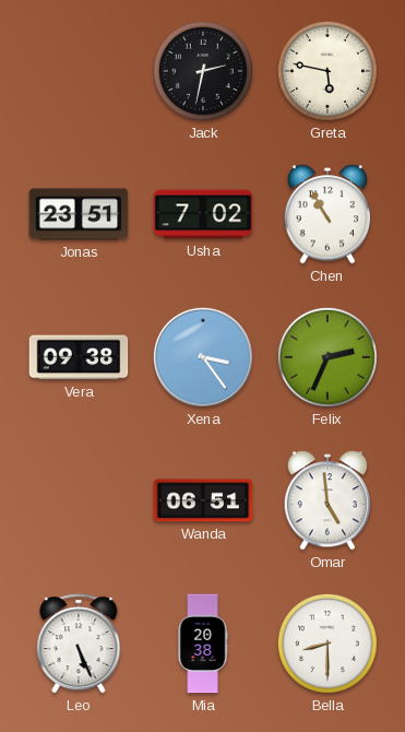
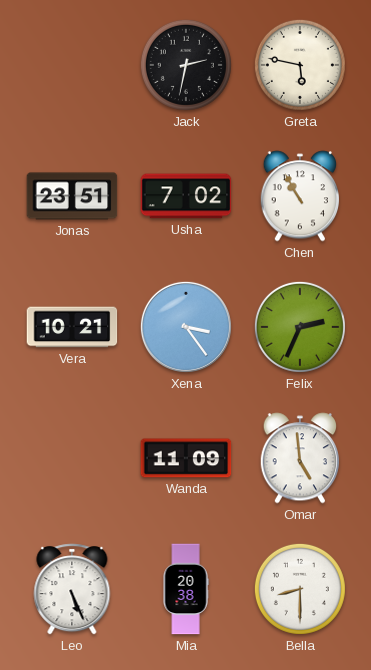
Vera: 09:38 -> 10:21
Wanda: 06:51 -> 11:09
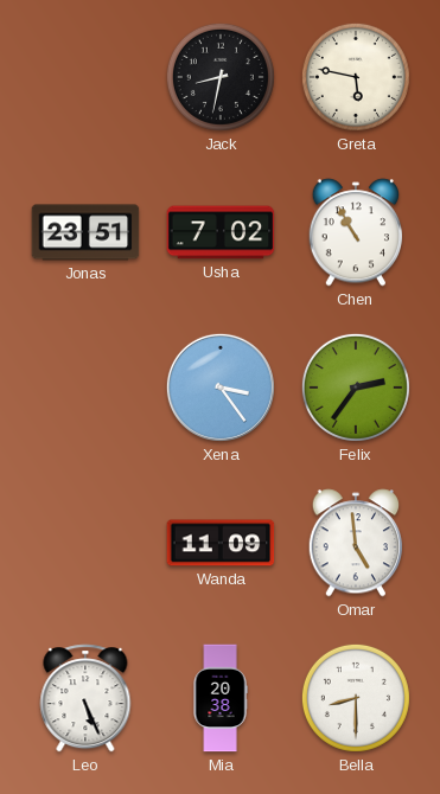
Jack: 2:32 -> 8:32
Vera: 10:21 -> none
Felix: 2:34 -> 2:36
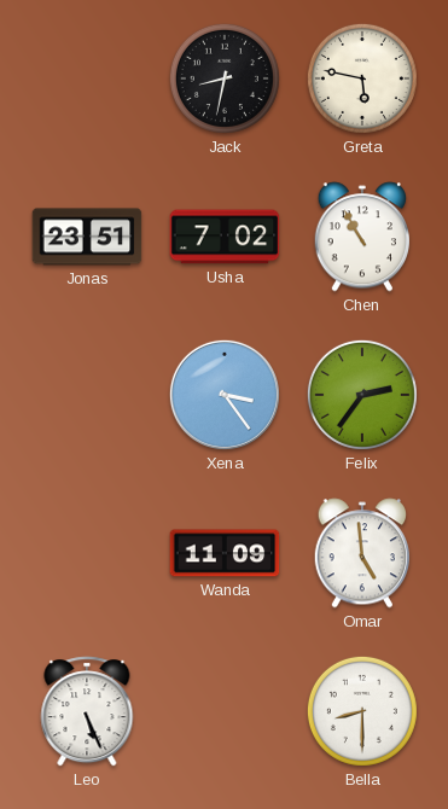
Mia: 20:38 -> none
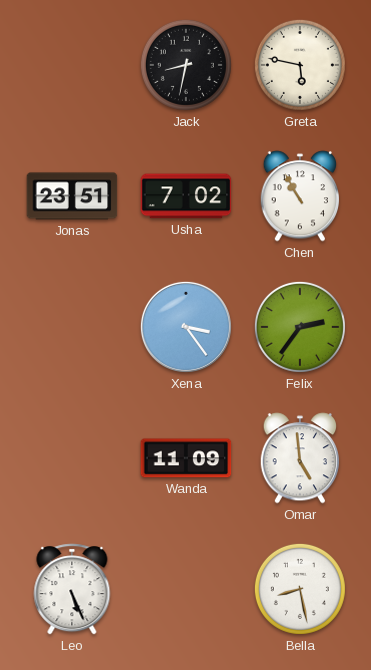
Bella: 8:30 -> 8:28
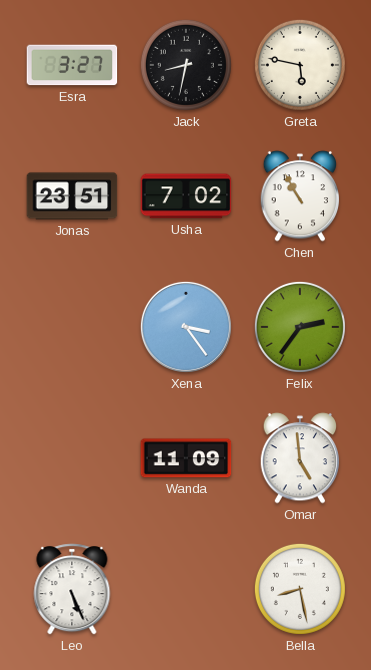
Esra: none -> 3:27
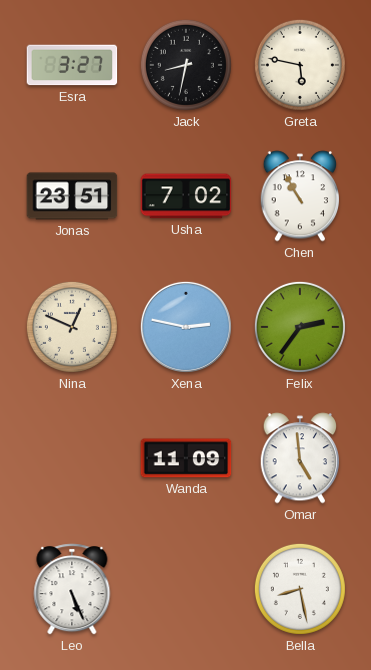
Nina: none -> 12:49
Xena: 3:24 -> 2:47
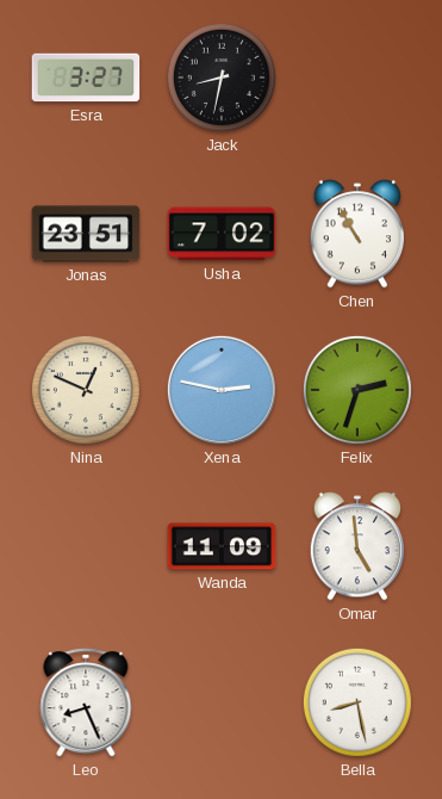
Greta: 5:47 -> none
Felix: 2:36 -> 2:33
Leo: 5:26 -> 8:26
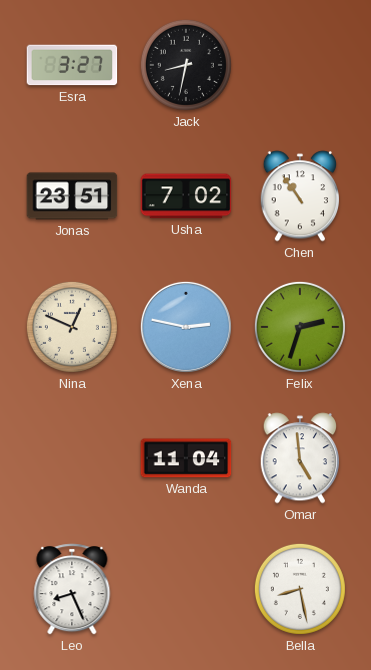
Chen: 10:55 -> 10:54
Wanda: 11:09 -> 11:04
